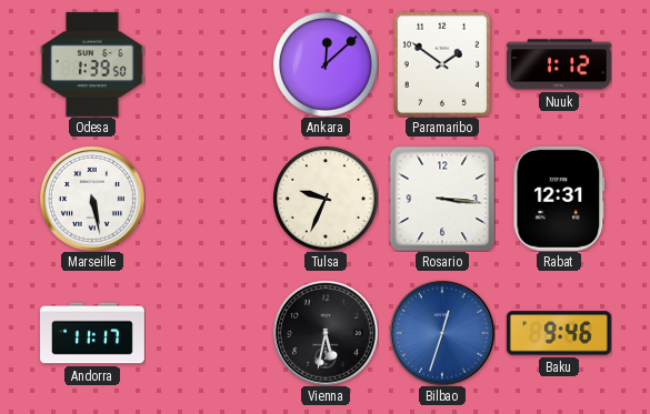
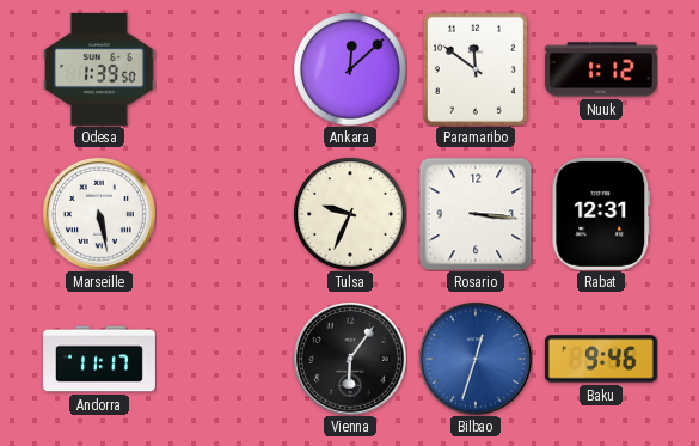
Paramaribo: 1:51 -> 11:51
Vienna: 5:32 -> 6:06
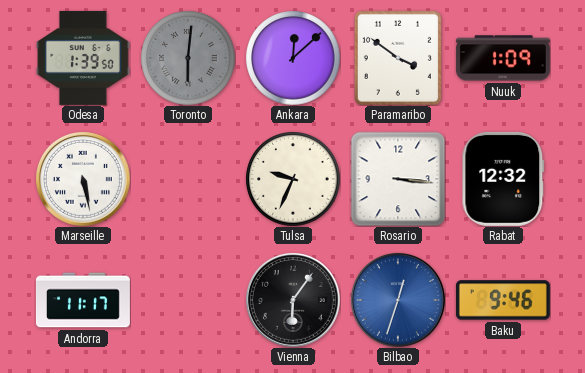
Toronto: none -> 6:01
Paramaribo: 11:51 -> 3:51
Nuuk: 1:12 -> 1:09
Rabat: 12:31 -> 12:32
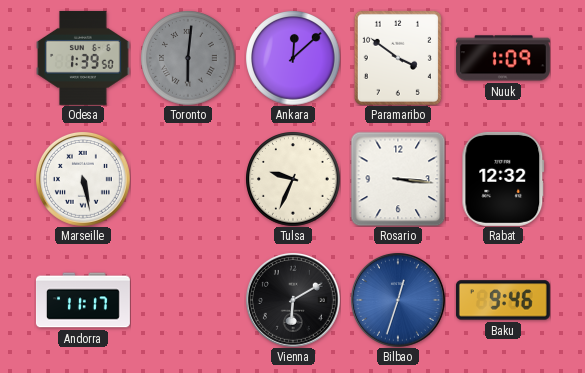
Vienna: 6:06 -> 6:10
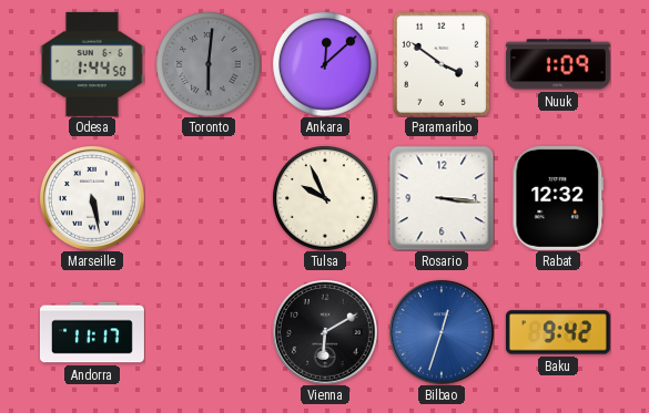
Odesa: 1:39 -> 1:44
Tulsa: 9:34 -> 9:56
Baku: 9:46 -> 9:42
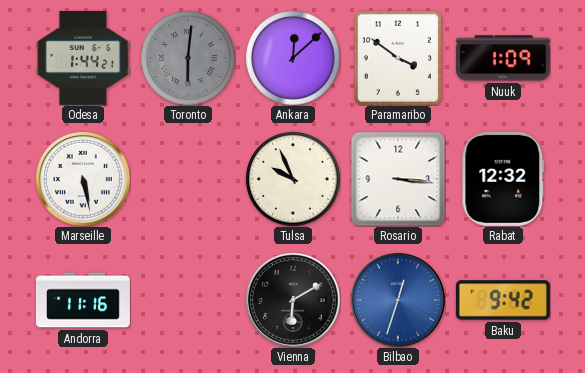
Odesa: 1:44:50 -> 1:44:21
Andorra: 11:17 -> 11:16
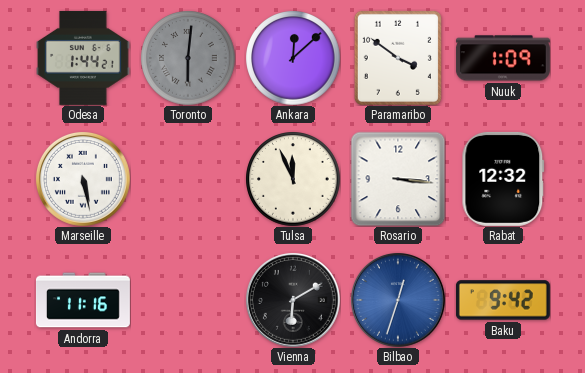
Tulsa: 9:56 -> 11:56
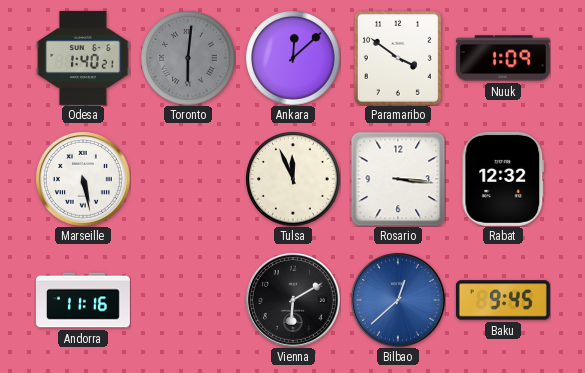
Odesa: 1:44 -> 1:40
Bilbao: 12:33 -> 12:38
Baku: 9:42 -> 9:45
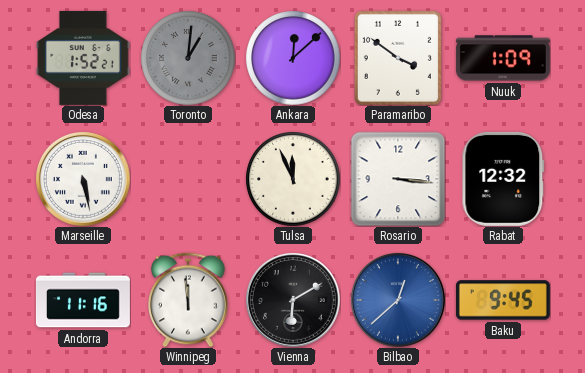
Odesa: 1:40 -> 1:52
Toronto: 6:01 -> 1:01
Winnipeg: none -> 11:59
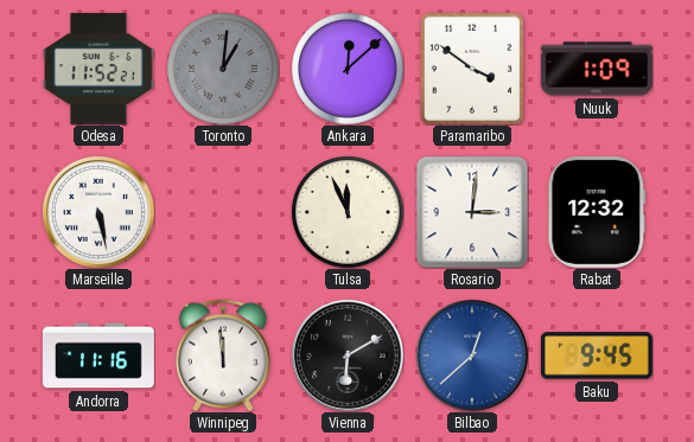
Odesa: 1:52 -> 11:52
Rosario: 3:16 -> 3:01
